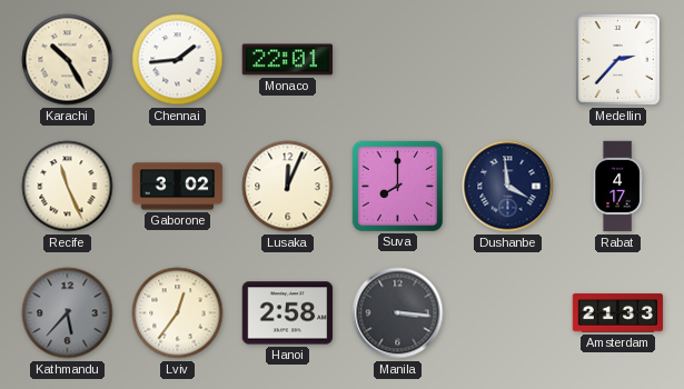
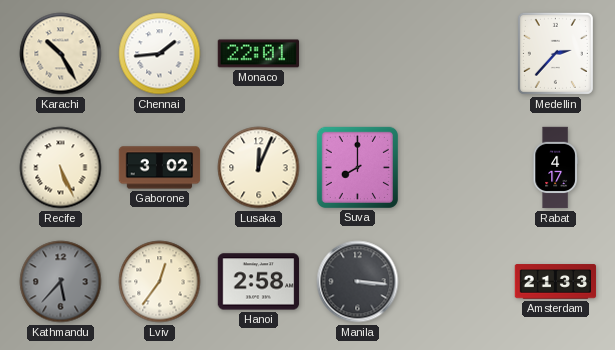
Recife: 11:26 -> 5:26
Dushanbe: 3:59 -> none
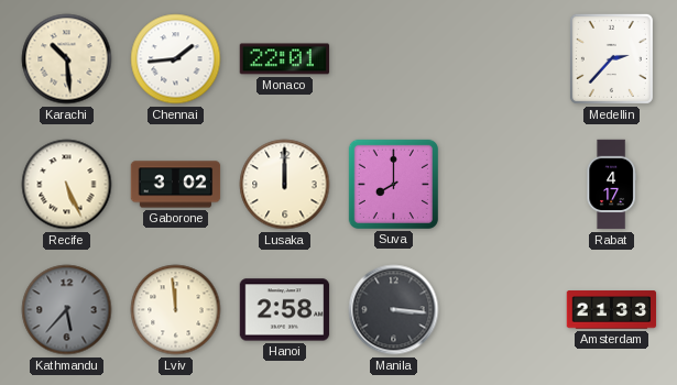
Karachi: 10:25 -> 10:29
Lusaka: 12:04 -> 12:00
Lviv: 12:36 -> 11:59
